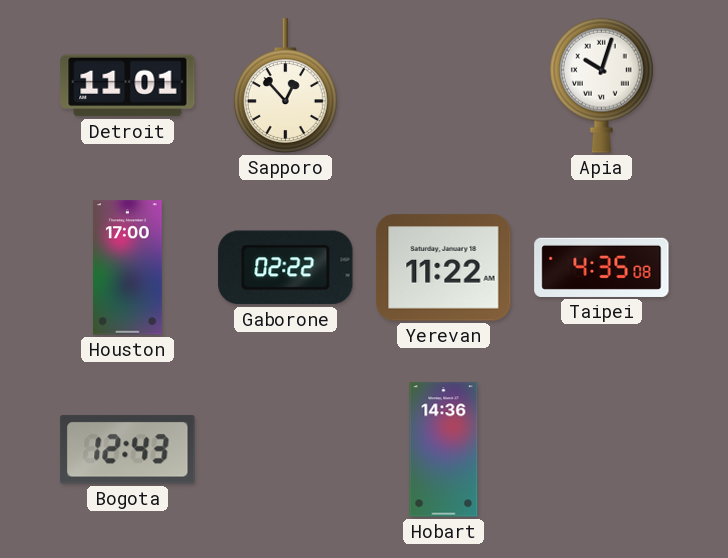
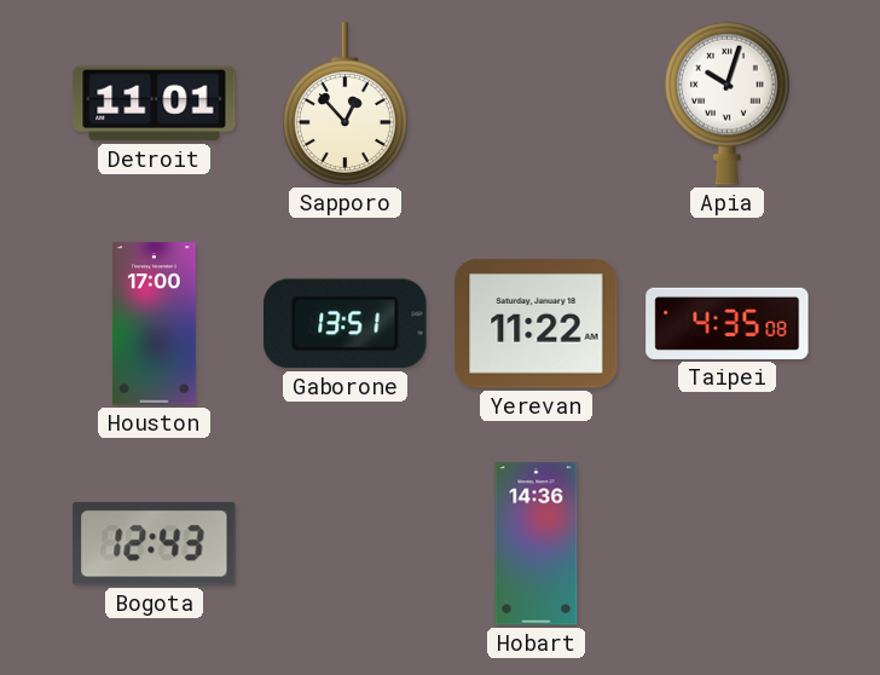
Gaborone: 02:22 -> 13:51
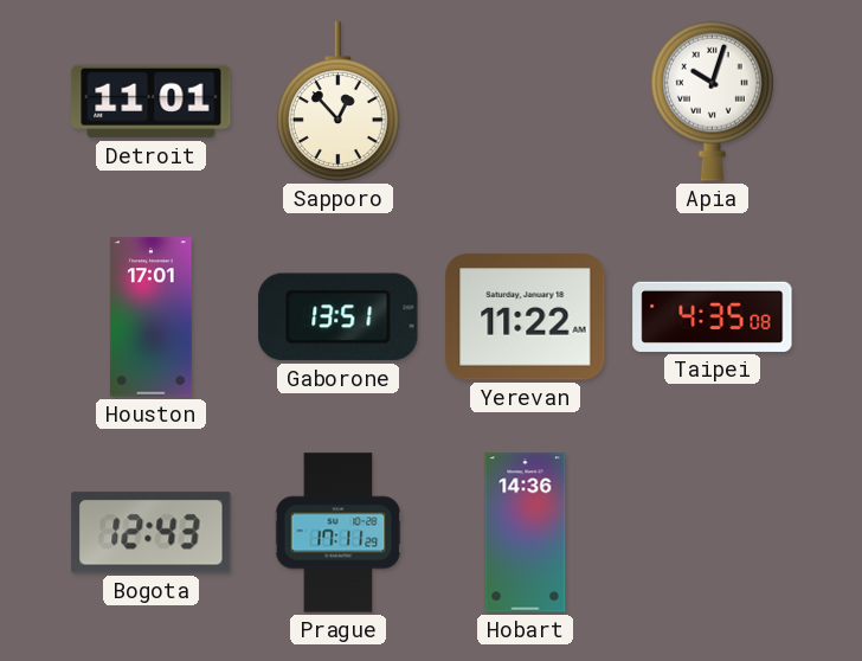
Houston: 17:00 -> 17:01
Prague: none -> 17:11
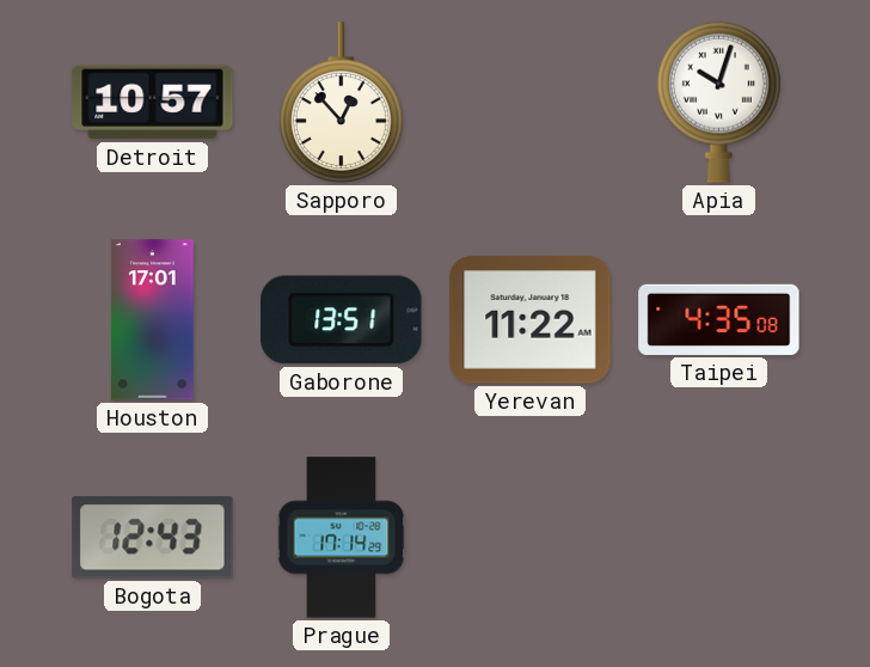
Detroit: 11:01 -> 10:57
Prague: 17:11 -> 17:14
Hobart: 14:36 -> none
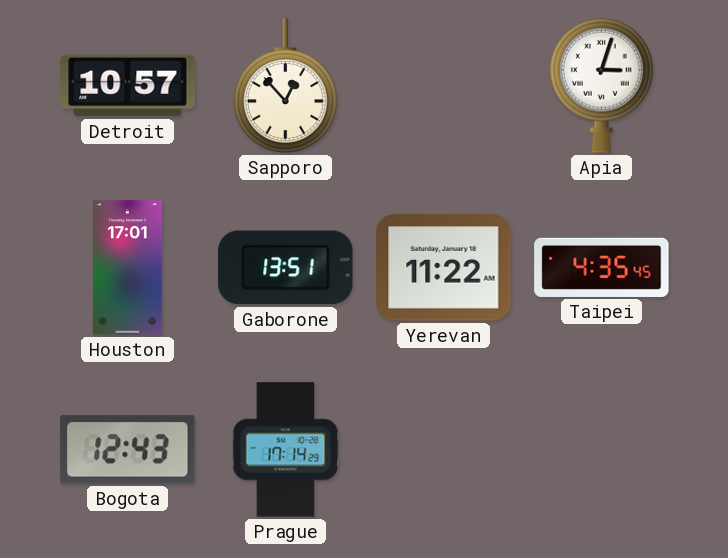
Apia: 10:03 -> 3:03
Taipei: 4:35:08 -> 4:35:45
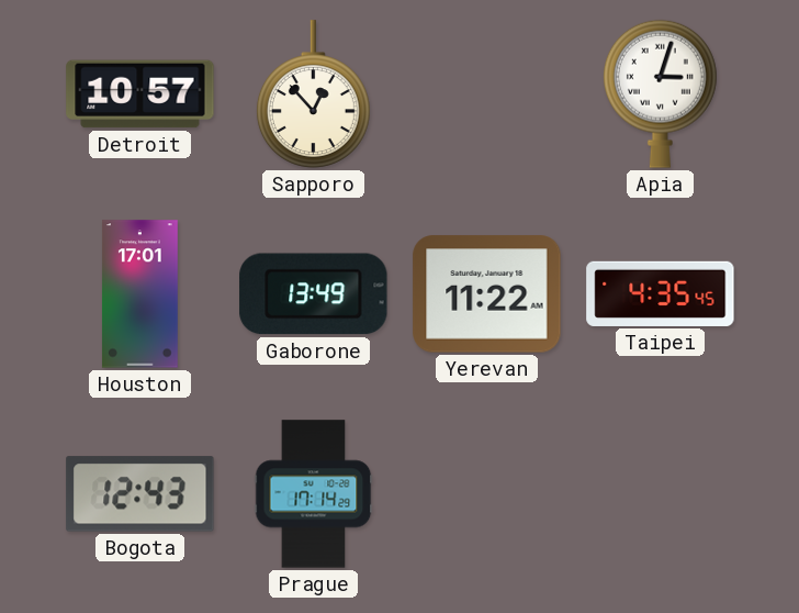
Gaborone: 13:51 -> 13:49
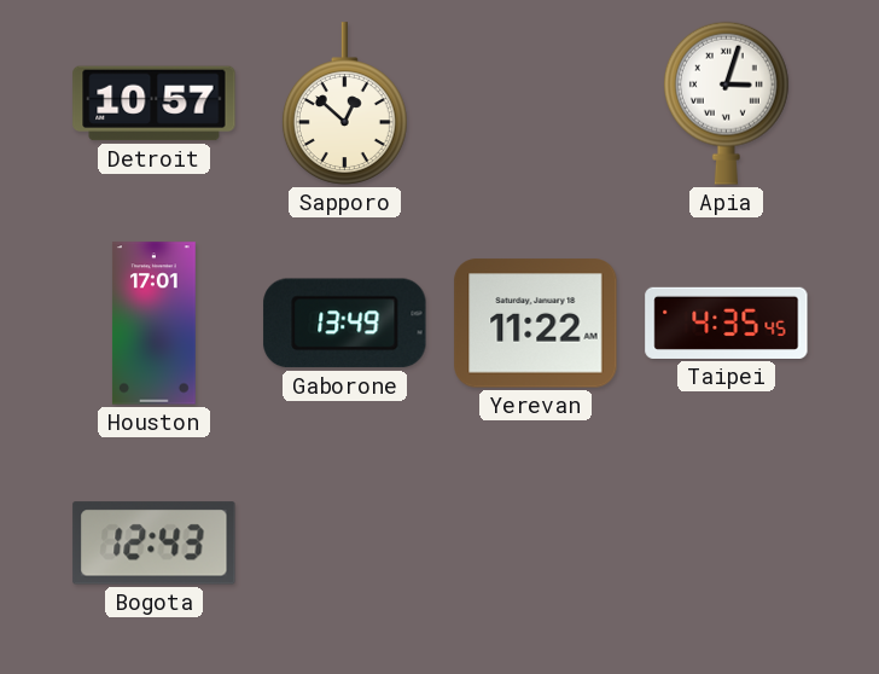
Sapporo: 12:53 -> 12:52
Prague: 17:14 -> none
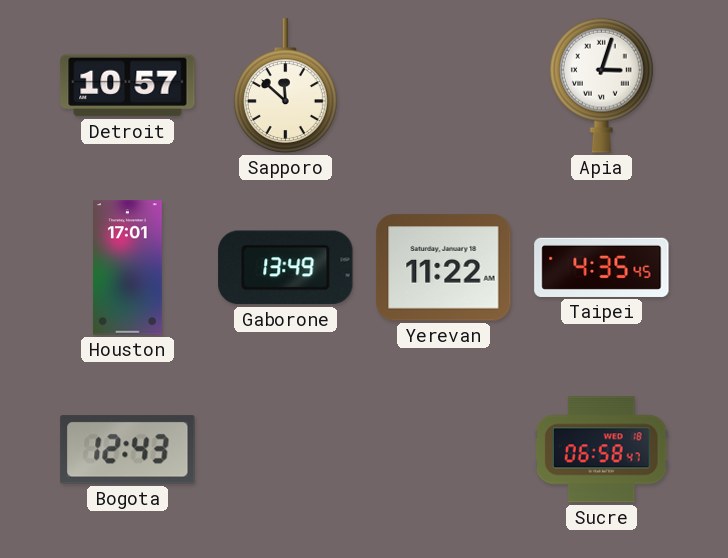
Sapporo: 12:52 -> 11:52
Sucre: none -> 06:58
